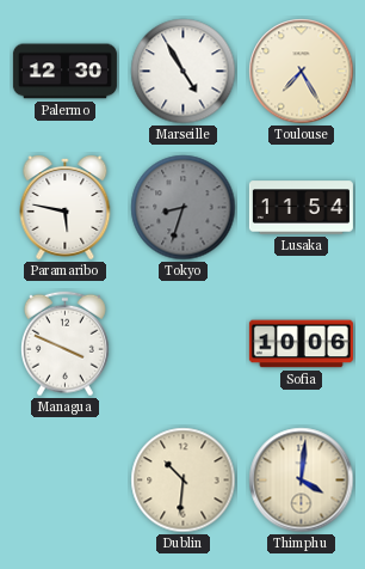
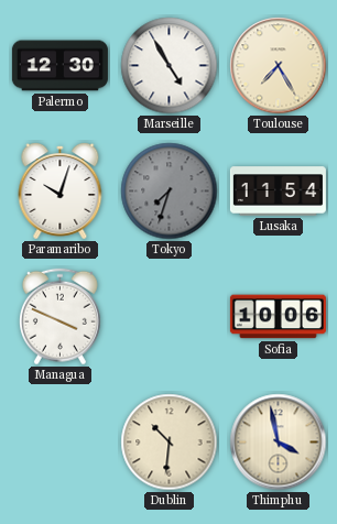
Paramaribo: 5:47 -> 10:03
Tokyo: 8:33 -> 7:33
Thimphu: 4:01 -> 3:58
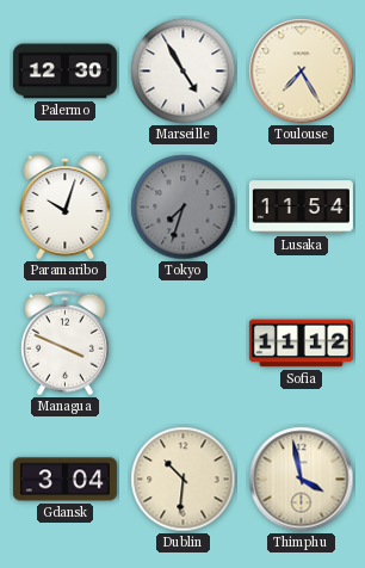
Sofia: 10:06 -> 11:12
Gdansk: none -> 3:04
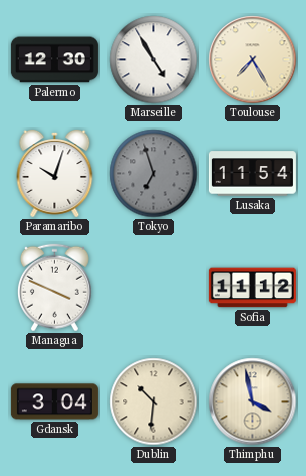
Tokyo: 7:33 -> 6:57
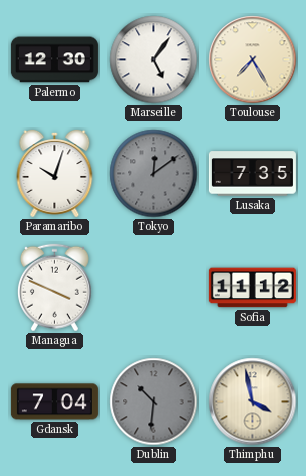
Marseille: 4:55 -> 5:06
Tokyo: 6:57 -> 12:09
Lusaka: 11:54 -> 7:35
Gdansk: 3:04 -> 7:04
Dublin dial: cream -> grey
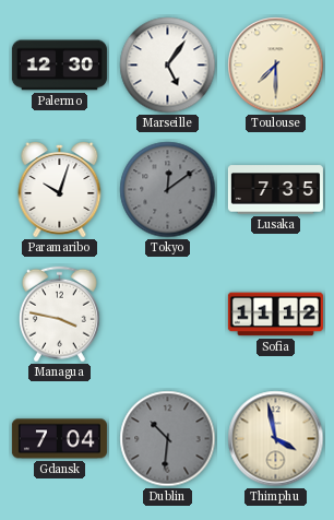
Toulouse: 7:25 -> 7:30
Managua: 3:49 -> 3:47
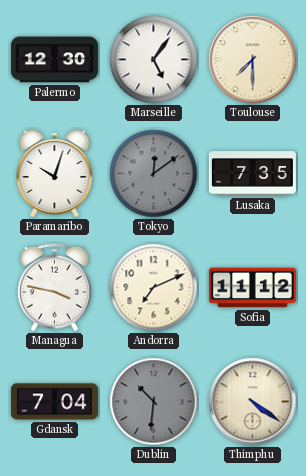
Andorra: none -> 7:11
Thimphu: 3:58 -> 4:21
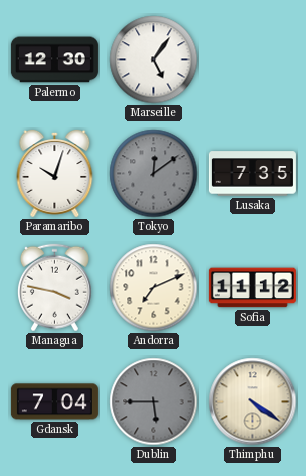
Toulouse: 7:30 -> none
Dublin: 10:31 -> 5:45
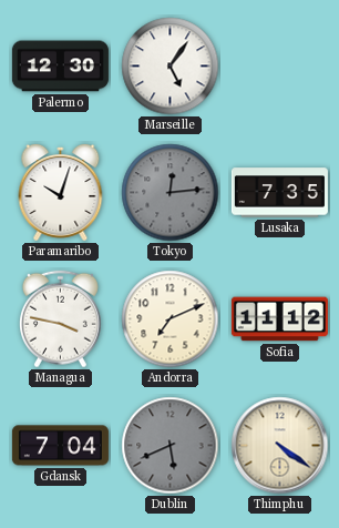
Tokyo: 12:09 -> 12:14
Dublin: 5:45 -> 5:41
